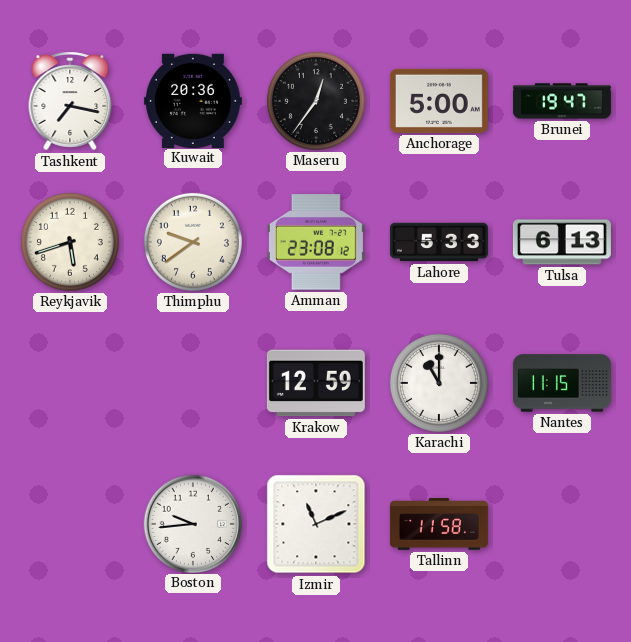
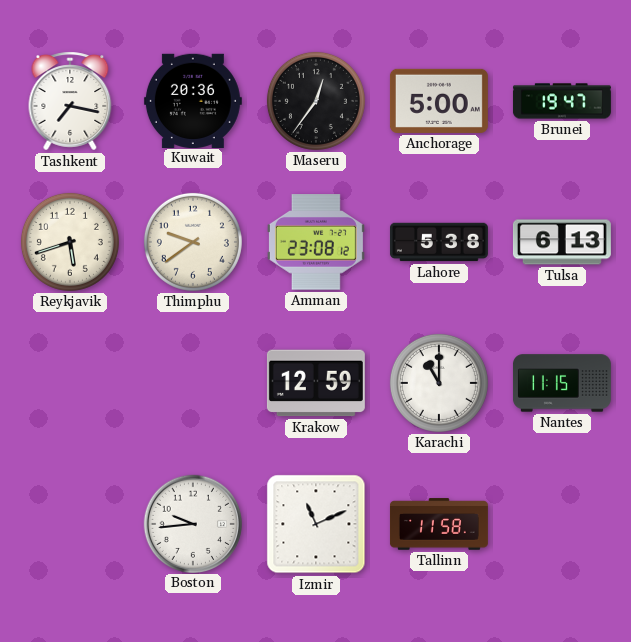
Lahore: 5:33 -> 5:38
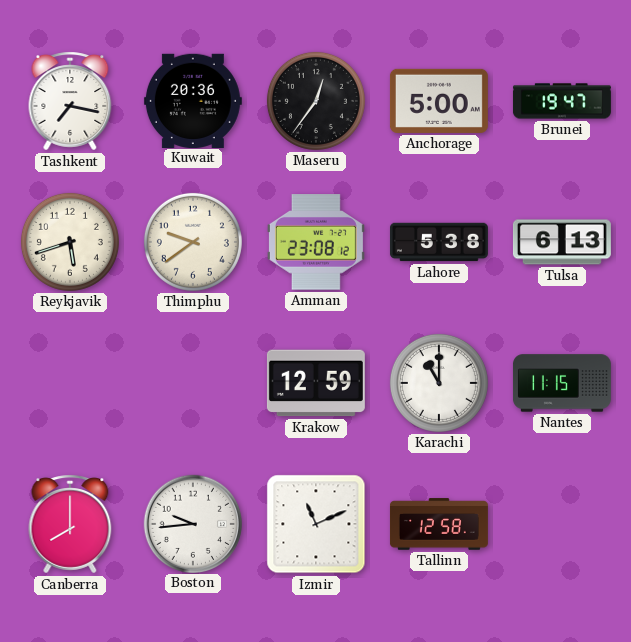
Canberra: none -> 8:00
Tallinn: 11:58 -> 12:58
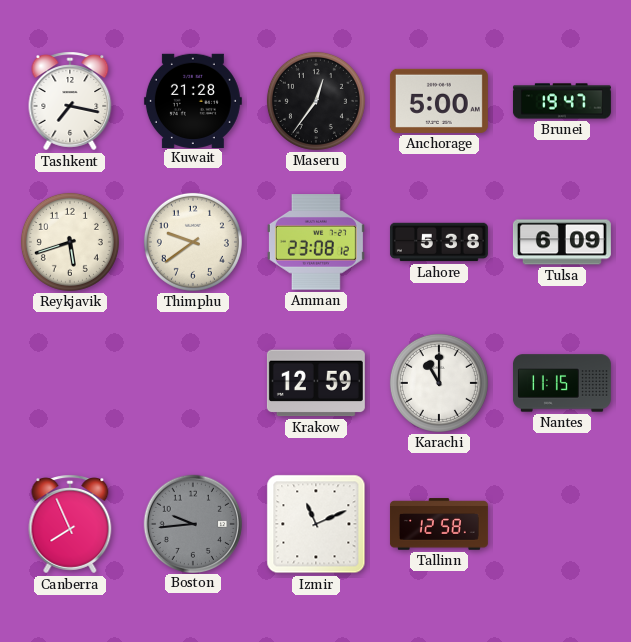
Kuwait: 20:36 -> 21:28
Tulsa: 6:13 -> 6:09
Canberra: 8:00 -> 7:56
Boston dial: white -> grey
